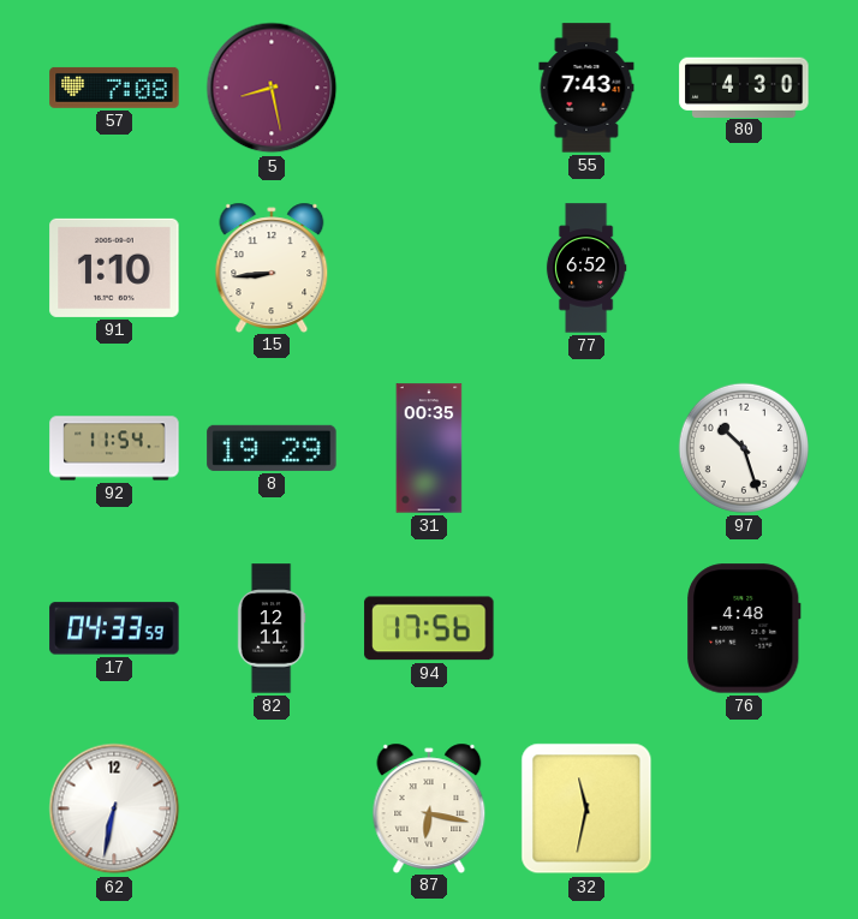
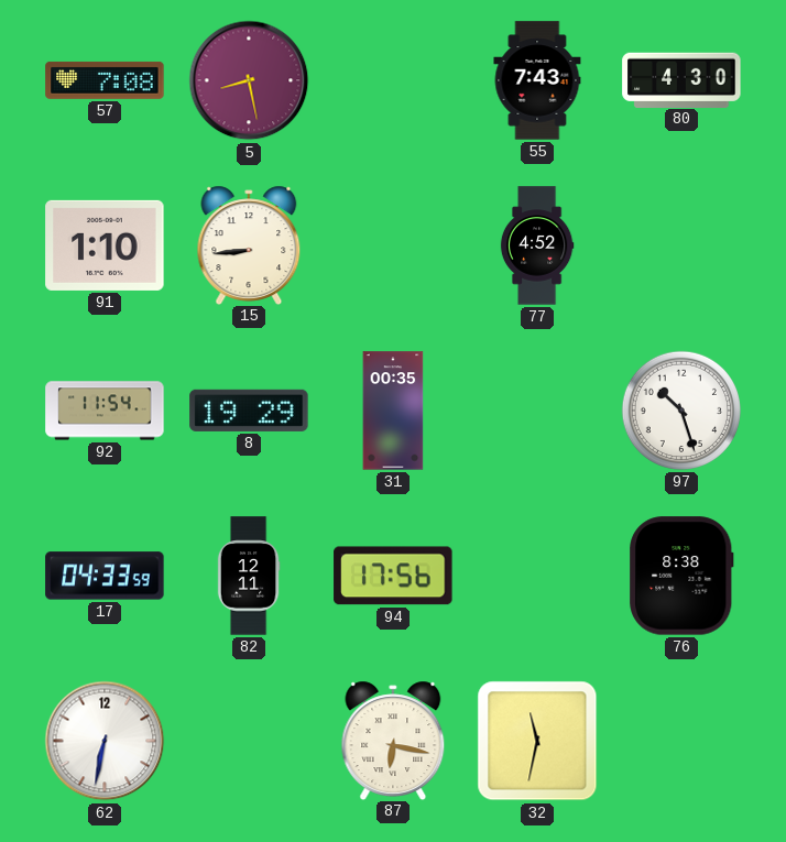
77: 6:52 -> 4:52
76: 4:48 -> 8:38
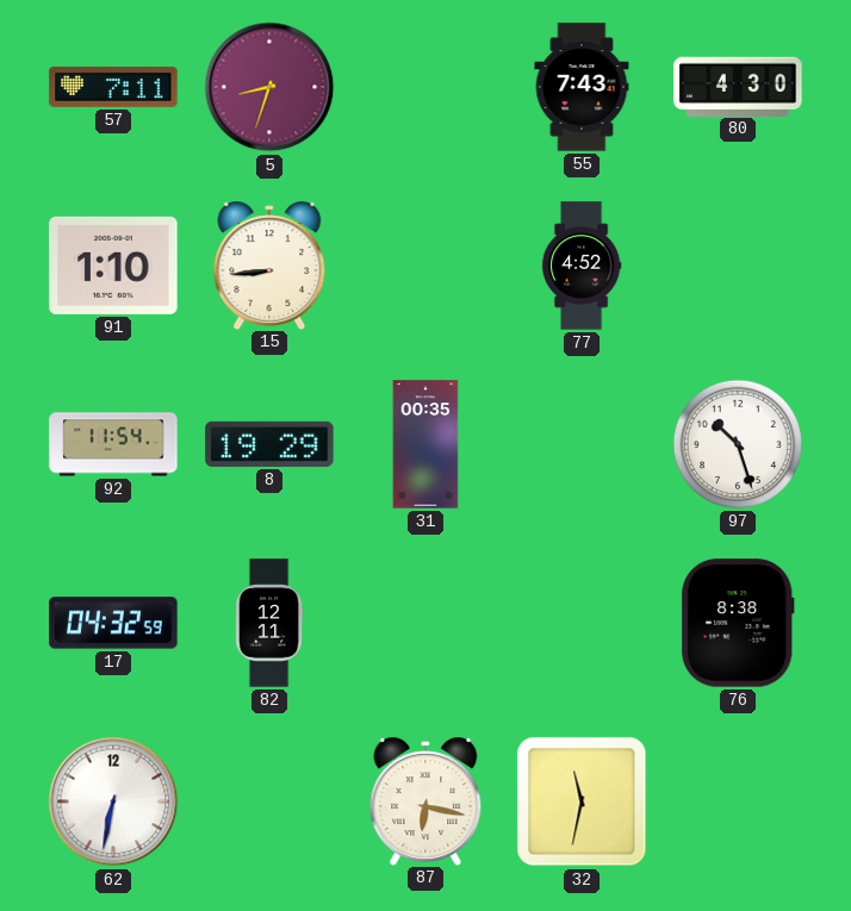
57: 7:08 -> 7:11
5: 8:28 -> 8:33
17: 04:33 -> 04:32
94: 17:56 -> none
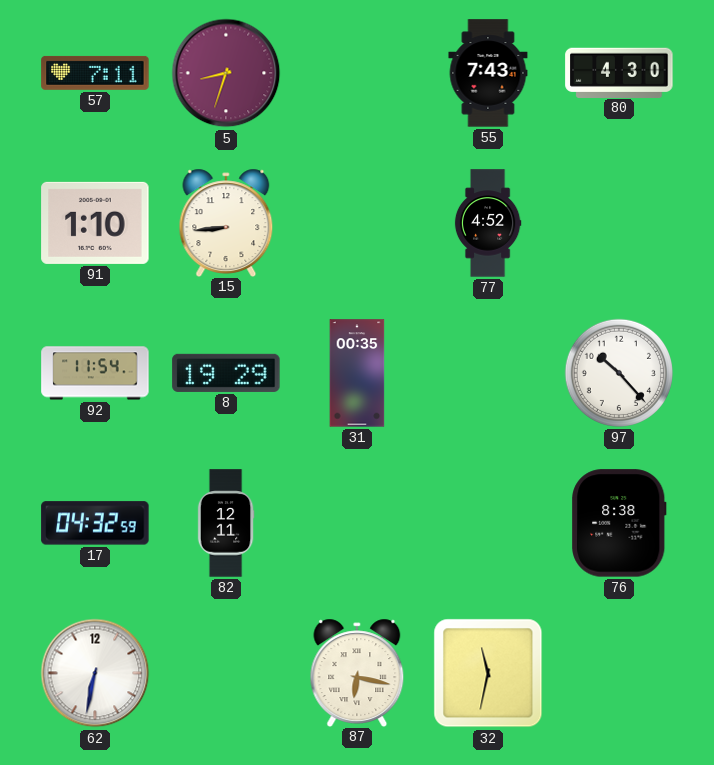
97: 10:27 -> 10:23
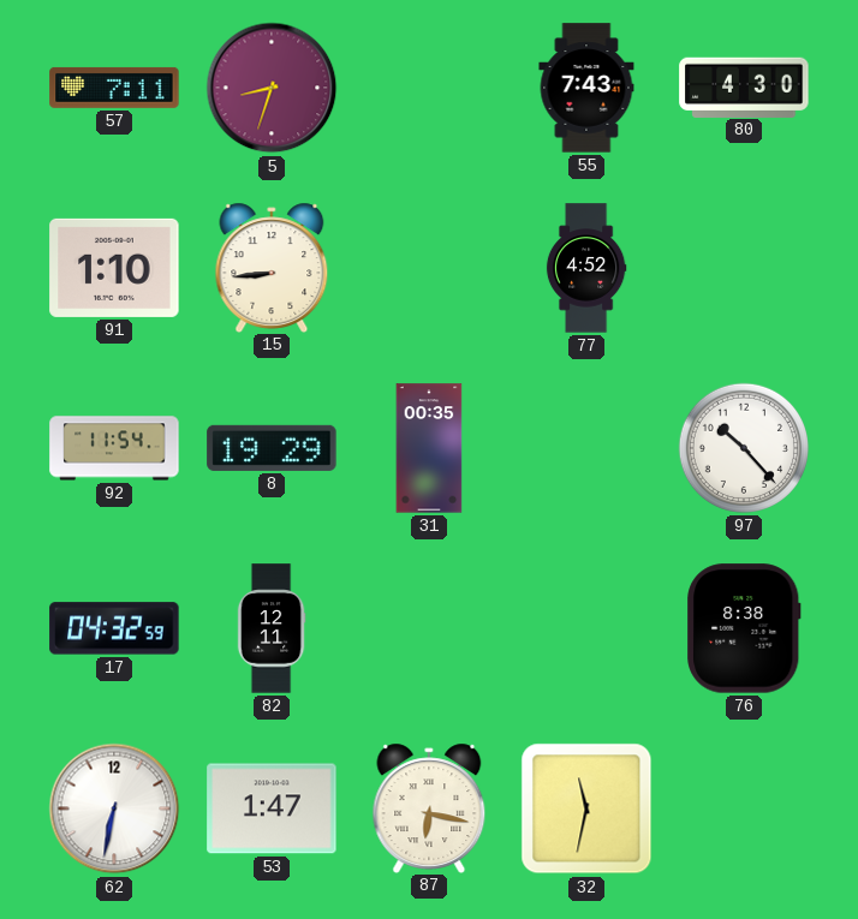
53: none -> 1:47
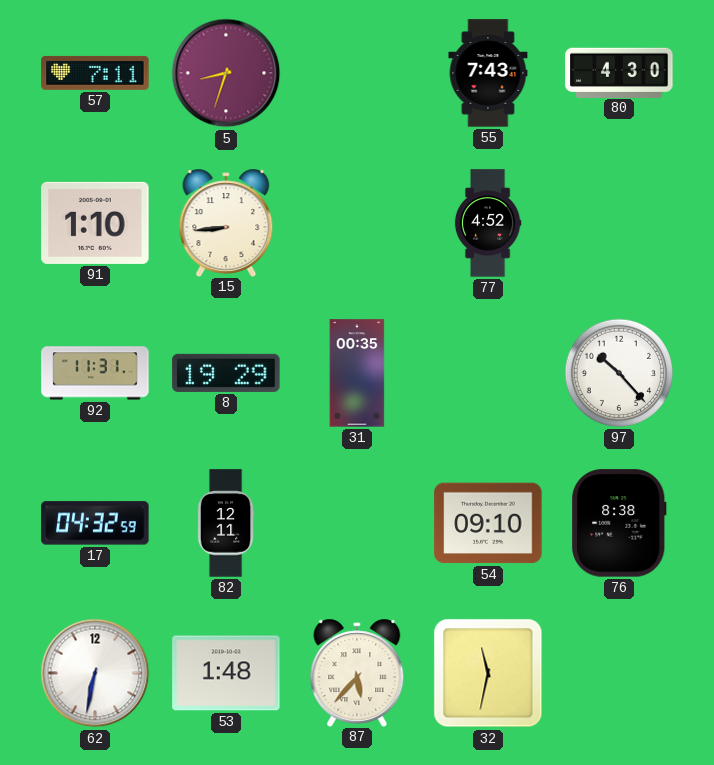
92: 11:54 -> 11:31
54: none -> 09:10
53: 1:47 -> 1:48
87: 6:17 -> 5:37
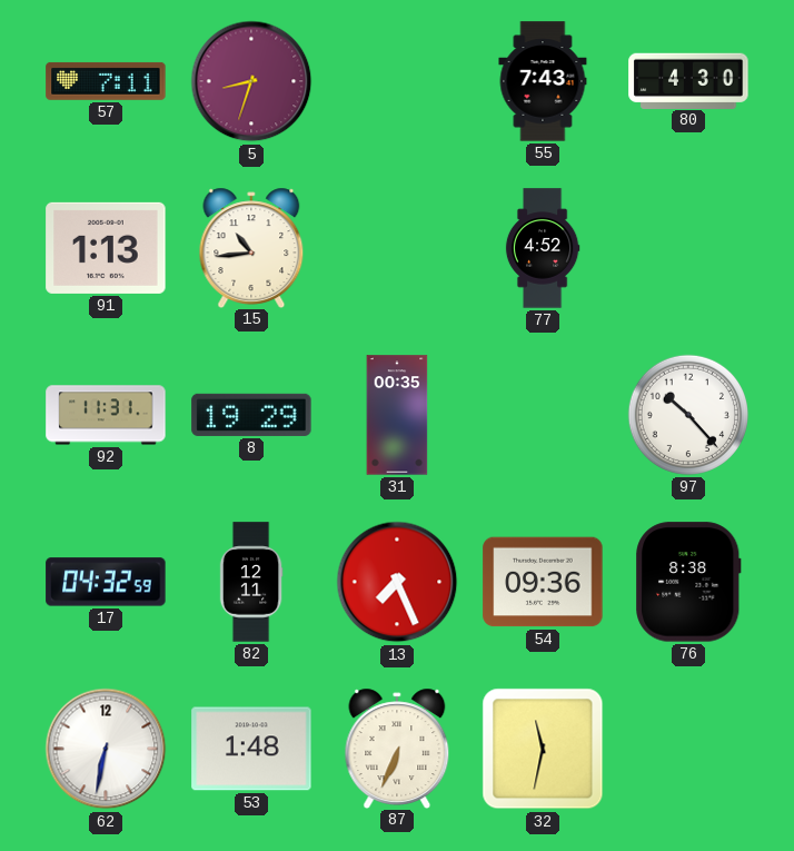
91: 1:10 -> 1:13
15: 8:44 -> 10:44
13: none -> 7:26
54: 09:10 -> 09:36
87: 5:37 -> 6:34
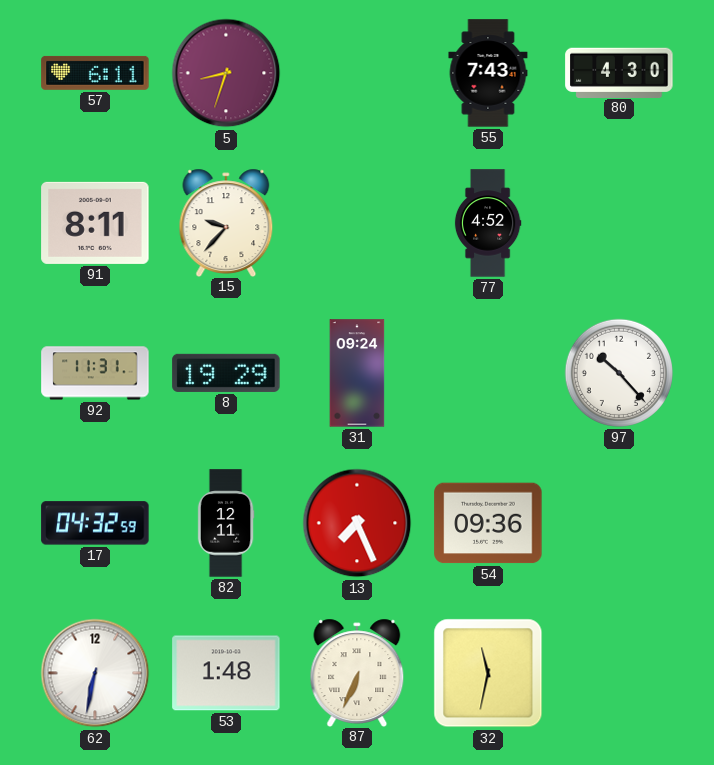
57: 7:11 -> 6:11
91: 1:13 -> 8:11
15: 10:44 -> 9:37
31: 00:35 -> 09:24
76: 8:38 -> none
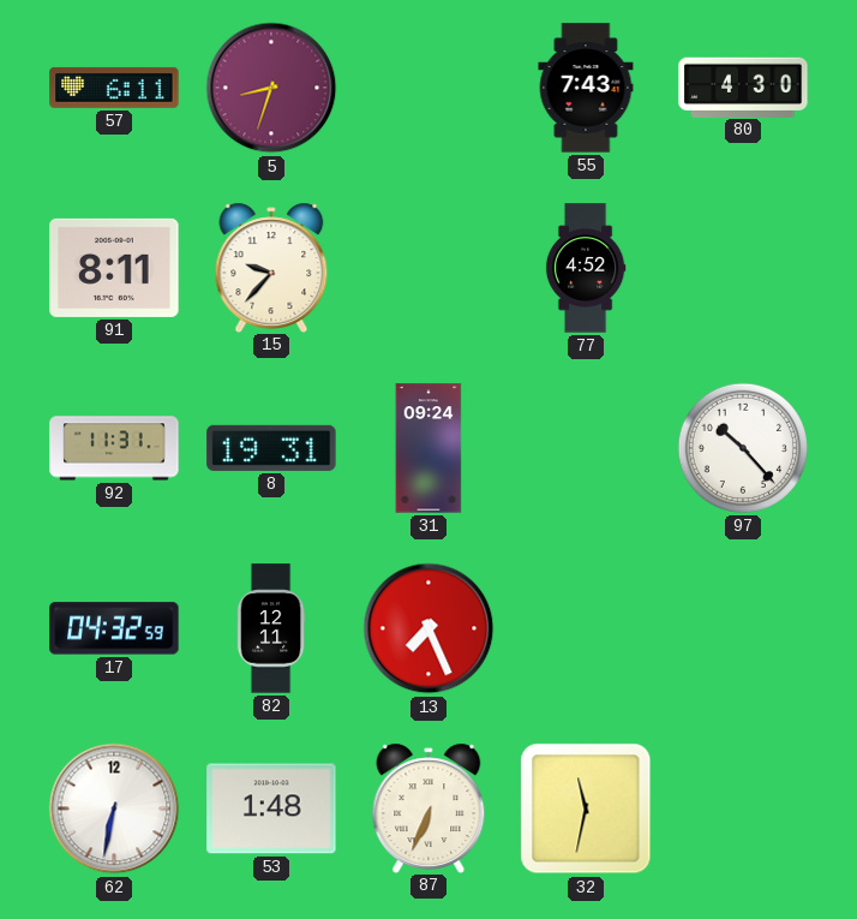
8: 19:29 -> 19:31
54: 09:36 -> none
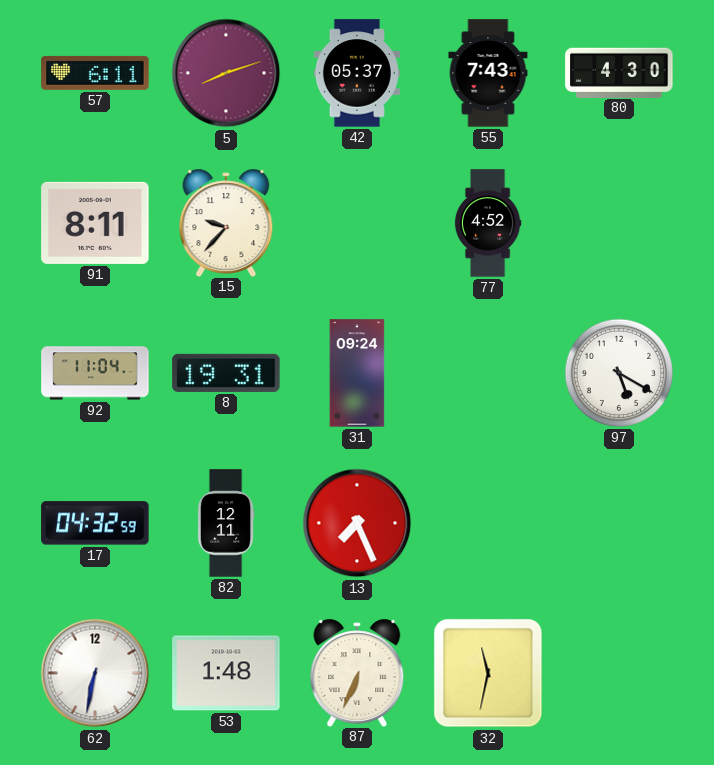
5: 8:33 -> 8:12
42: none -> 05:37
92: 11:31 -> 11:04
97: 10:23 -> 5:20
